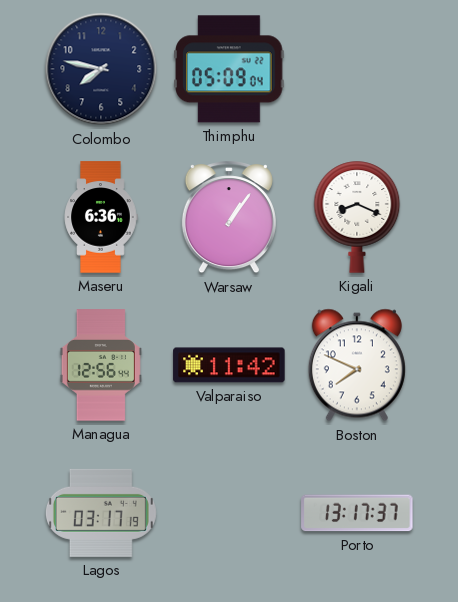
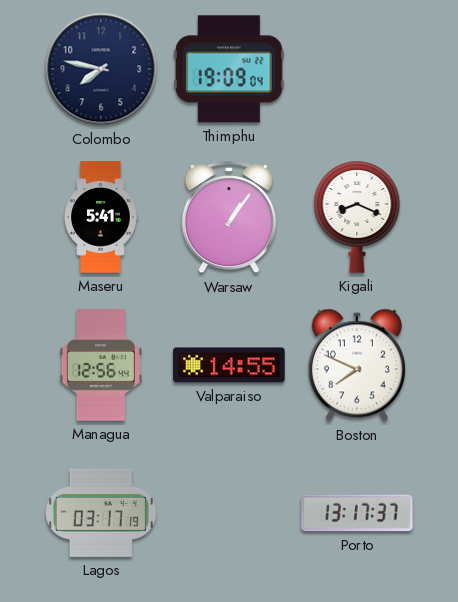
Thimphu: 05:09 -> 19:09
Maseru: 6:36 -> 5:41
Valparaiso: 11:42 -> 14:55
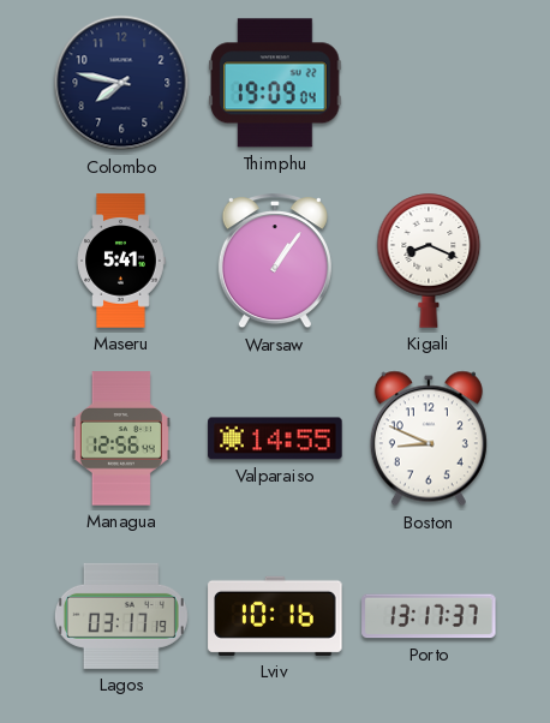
Boston: 7:49 -> 8:49
Lviv: none -> 10:16
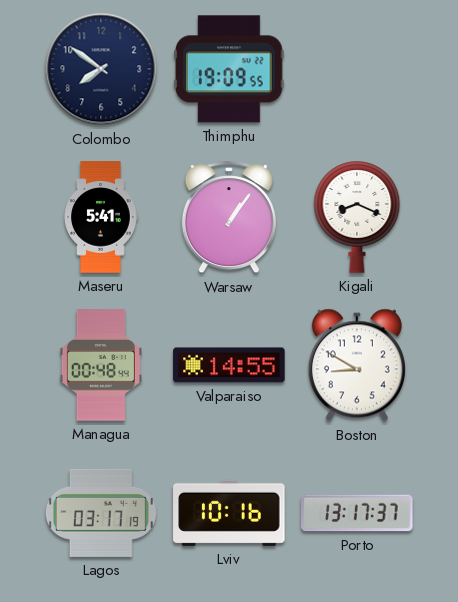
Colombo: 7:47 -> 7:51
Thimphu: 19:09:04 -> 19:09:55
Managua: 12:56 -> 00:48
Boston: 8:49 -> 8:50
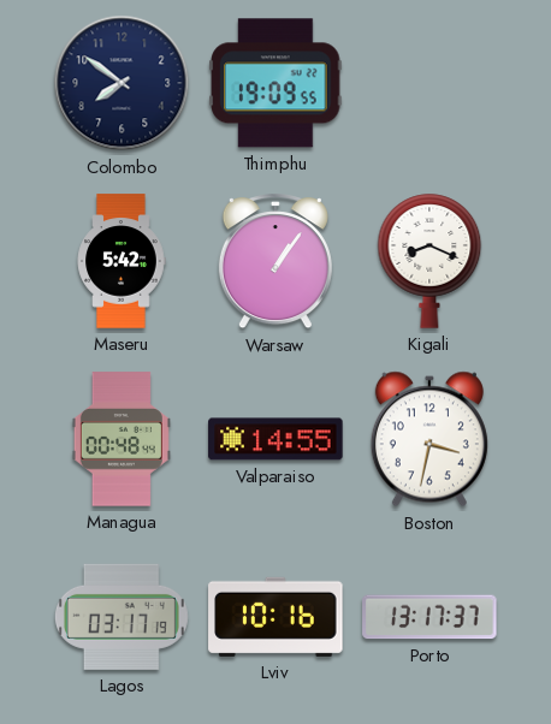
Maseru: 5:41 -> 5:42
Boston: 8:50 -> 3:32
